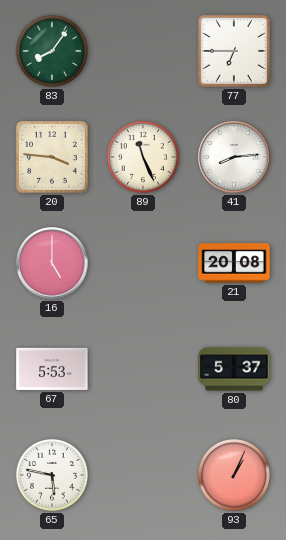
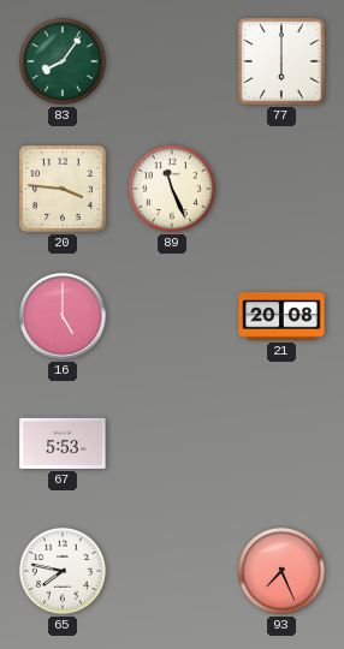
77: 6:45 -> 6:00
41: 8:14 -> none
80: 5:37 -> none
65: 5:47 -> 7:47
93: 1:04 -> 7:26
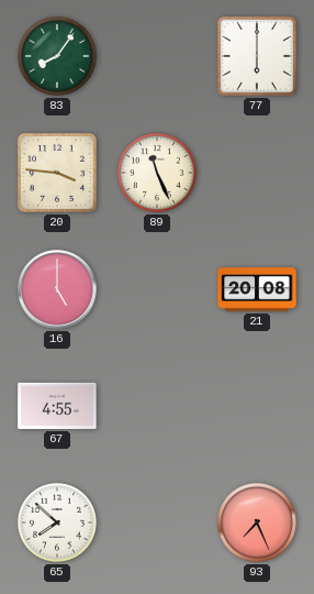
67: 5:53 -> 4:55
65: 7:47 -> 7:52
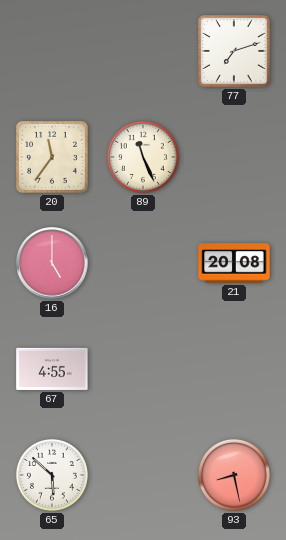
83: 8:06 -> none
77: 6:00 -> 7:12
20: 3:46 -> 11:36
65: 7:52 -> 5:52
93: 7:26 -> 8:28
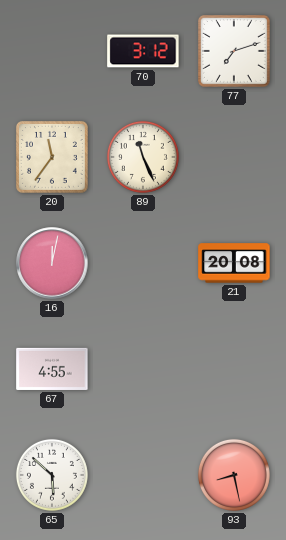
70: none -> 3:12
16: 5:00 -> 12:02
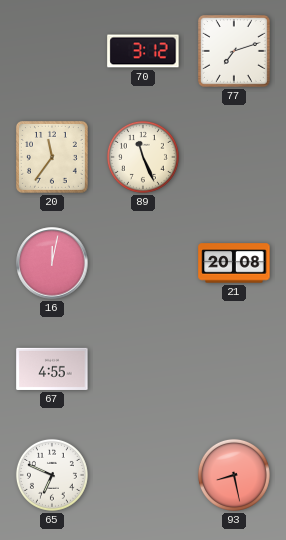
65: 5:52 -> 6:49
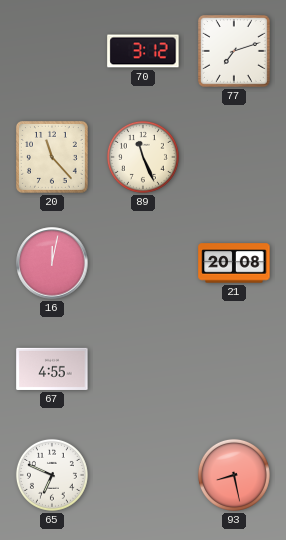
20: 11:36 -> 11:23
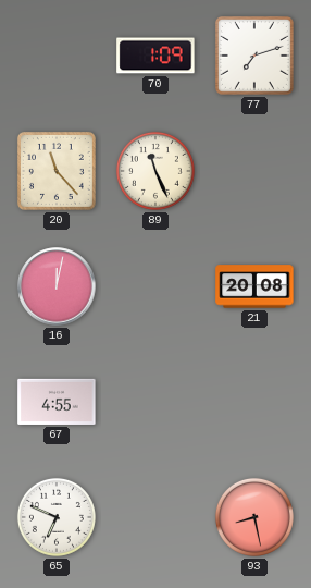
70: 3:12 -> 1:09
